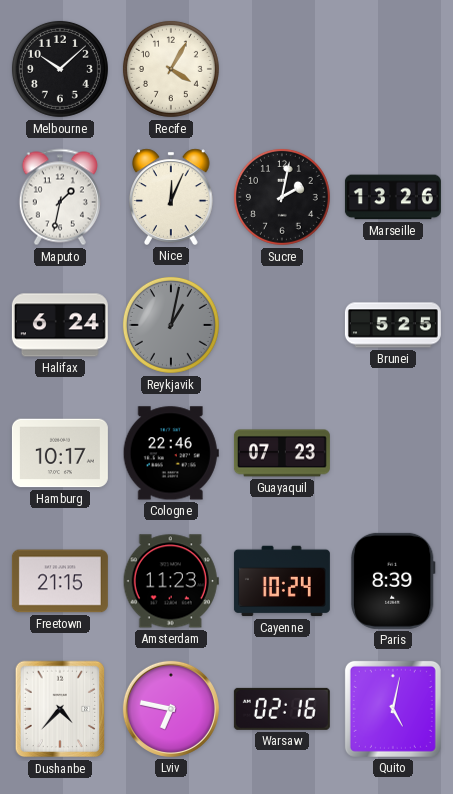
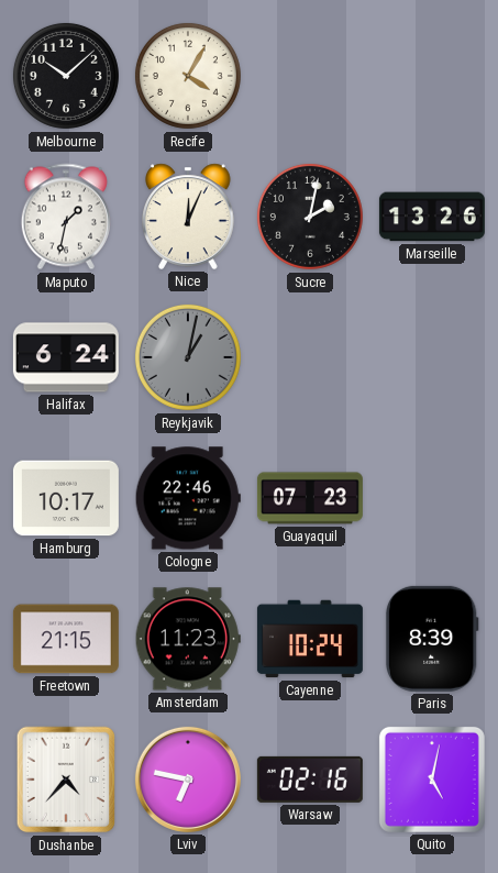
Brunei: 5:25 -> none
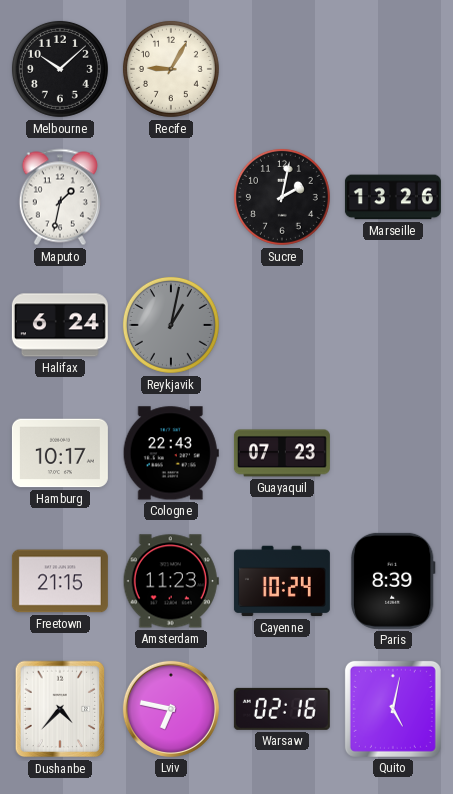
Recife: 4:05 -> 9:05
Nice: 12:04 -> none
Cologne: 22:46 -> 22:43
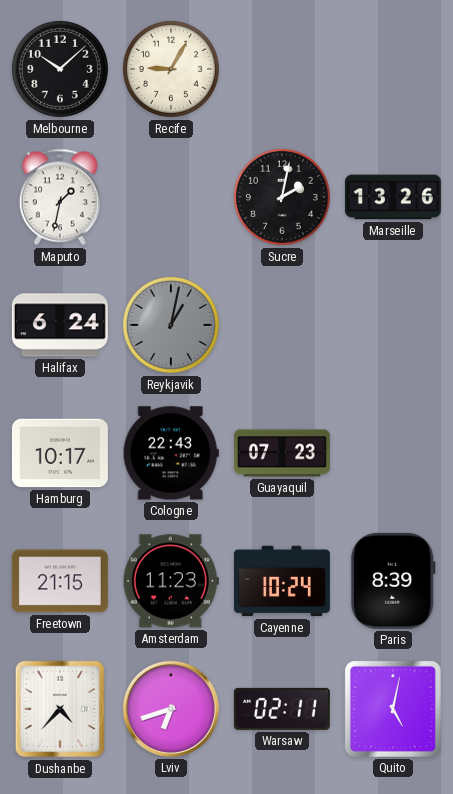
Lviv: 6:47 -> 6:42
Warsaw: 02:16 -> 02:11
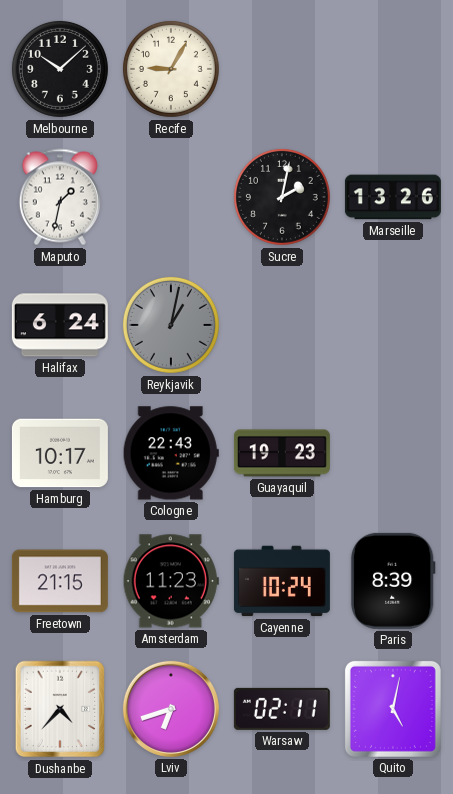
Guayaquil: 07:23 -> 19:23
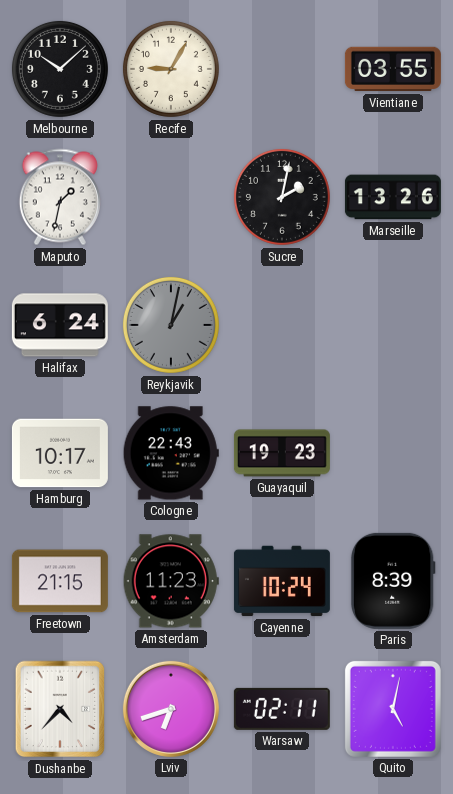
Vientiane: none -> 03:55
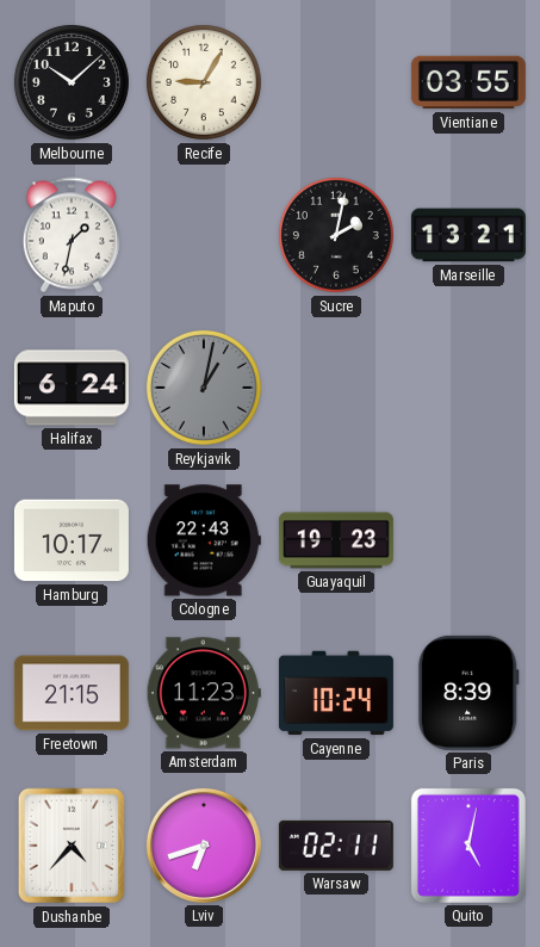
Marseille: 13:26 -> 13:21
